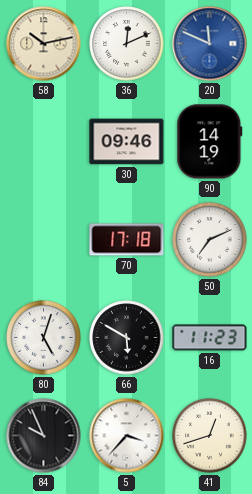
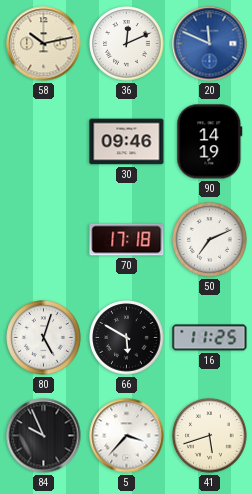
16: 11:23 -> 11:25
41: 12:42 -> 5:42
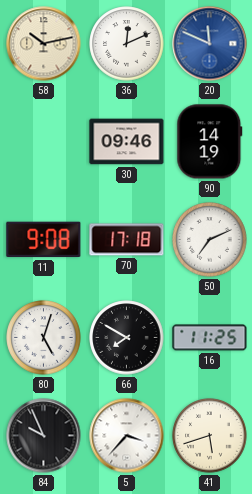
11: none -> 9:08
66: 5:50 -> 7:50
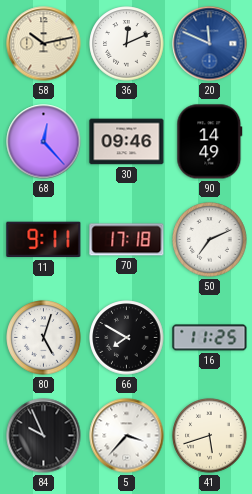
68: none -> 12:23
90: 14:19 -> 14:49
11: 9:08 -> 9:11
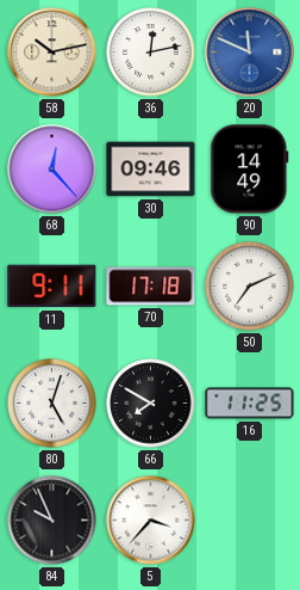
36: 12:11 -> 12:13
41: 5:42 -> none
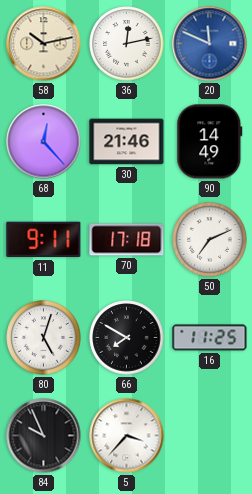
30: 09:46 -> 21:46
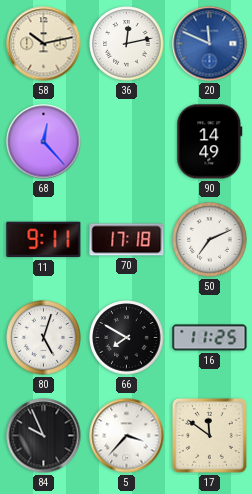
30: 21:46 -> none
17: none -> 11:51
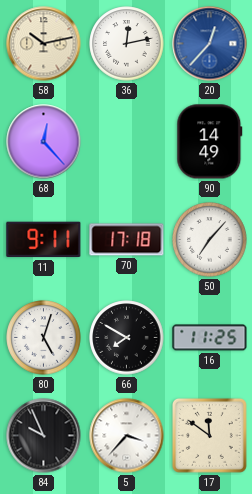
20: 11:49 -> 12:37
50: 7:11 -> 7:07
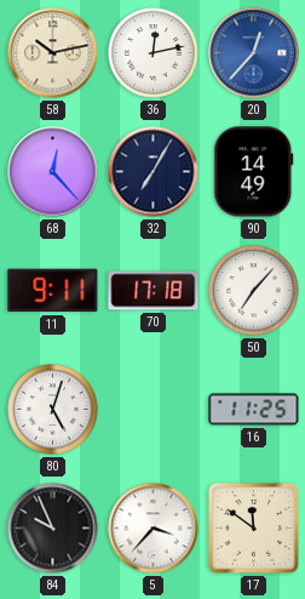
32: none -> 7:05
66: 7:50 -> none
